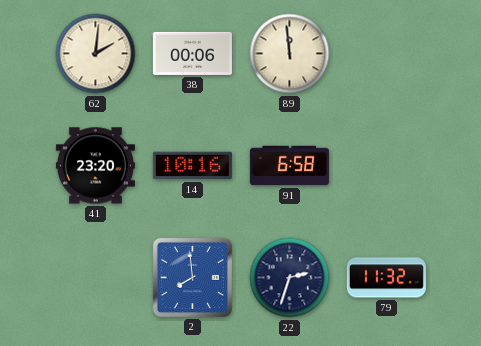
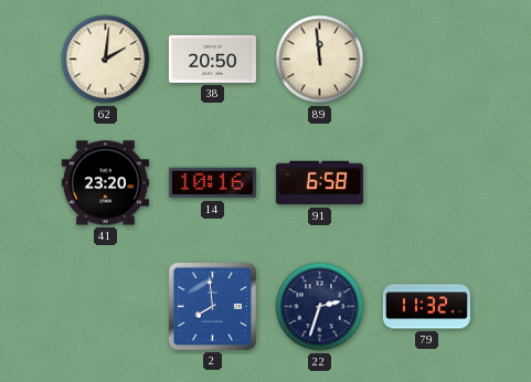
38: 00:06 -> 20:50
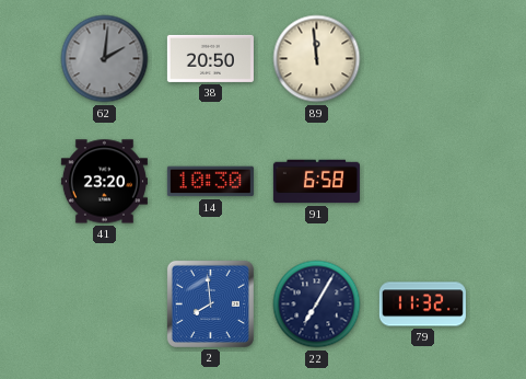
62 dial: cream -> grey
14: 10:16 -> 10:30
22: 2:33 -> 7:05
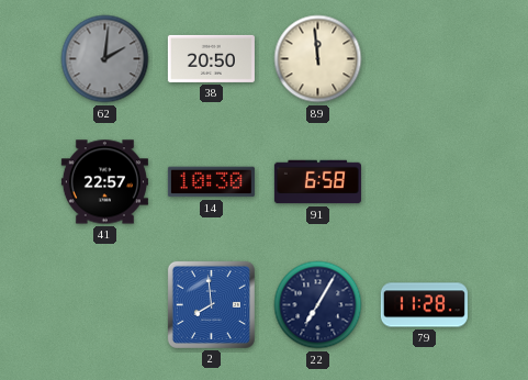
41: 23:20 -> 22:57
79: 11:32 -> 11:28
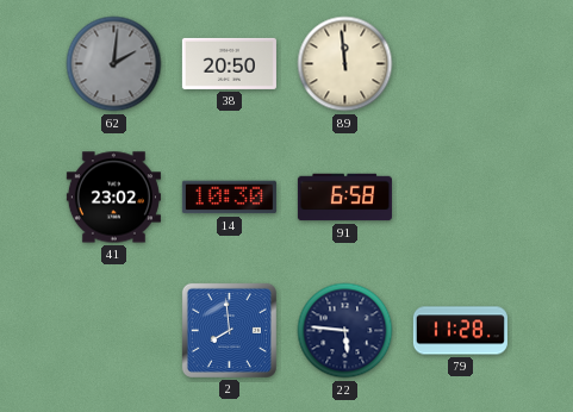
41: 22:57 -> 23:02
22: 7:05 -> 5:46
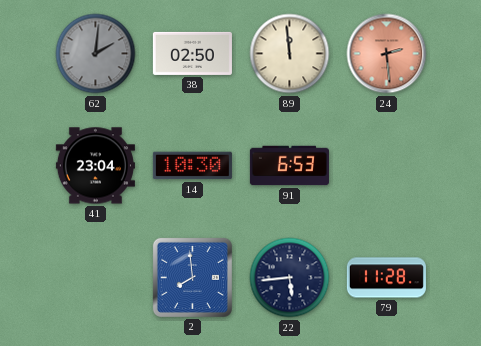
38: 20:50 -> 02:50
24: none -> 2:29
41: 23:02 -> 23:04
91: 6:58 -> 6:53
22: 5:46 -> 5:44
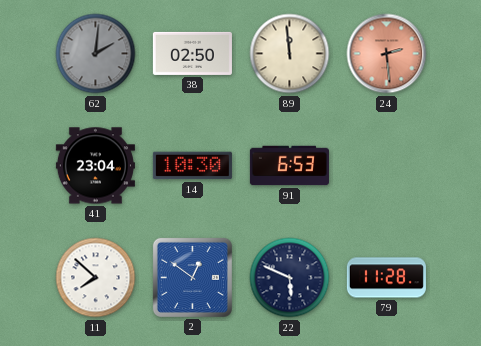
11: none -> 7:52
2: 7:59 -> 12:51
22: 5:44 -> 5:49
